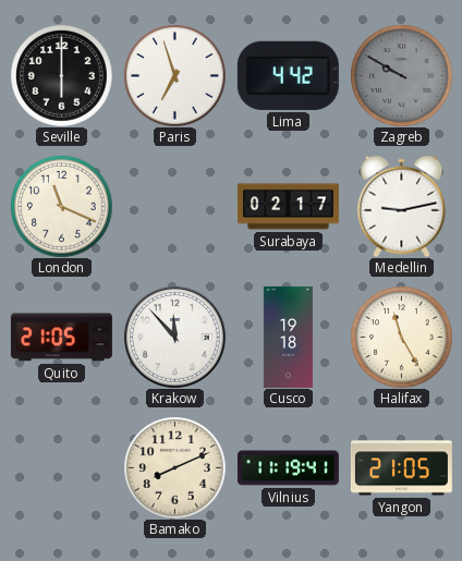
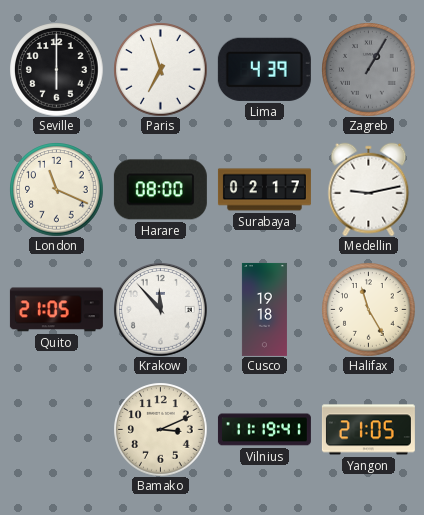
Lima: 4:42 -> 4:39
Zagreb: 9:50 -> 1:05
Harare: none -> 08:00
Bamako: 8:11 -> 3:11
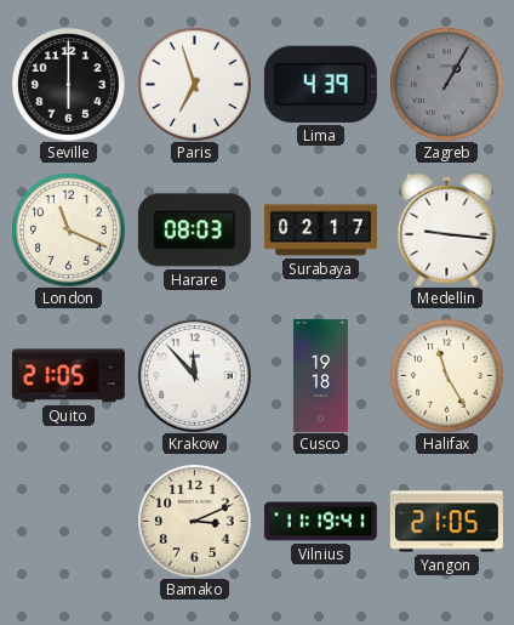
Harare: 08:00 -> 08:03
Medellin: 9:13 -> 9:16
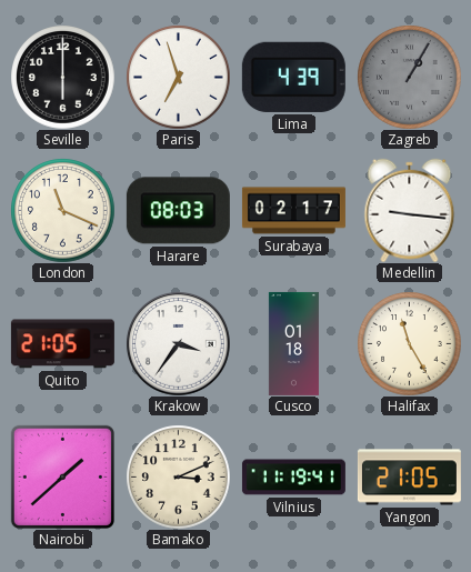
Krakow: 11:53 -> 3:36
Cusco: 19:18 -> 01:18
Nairobi: none -> 1:38
